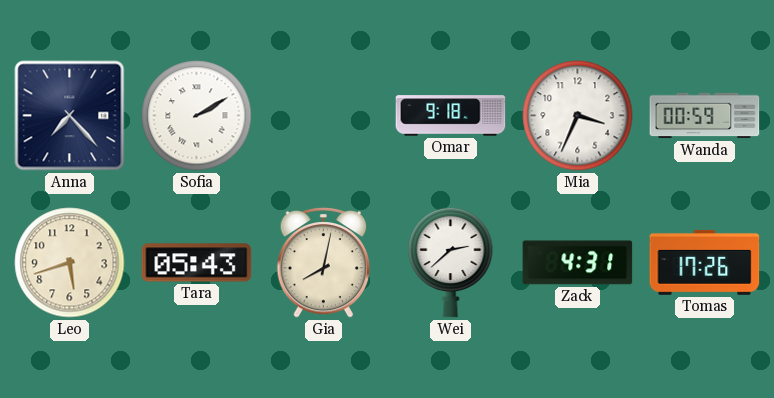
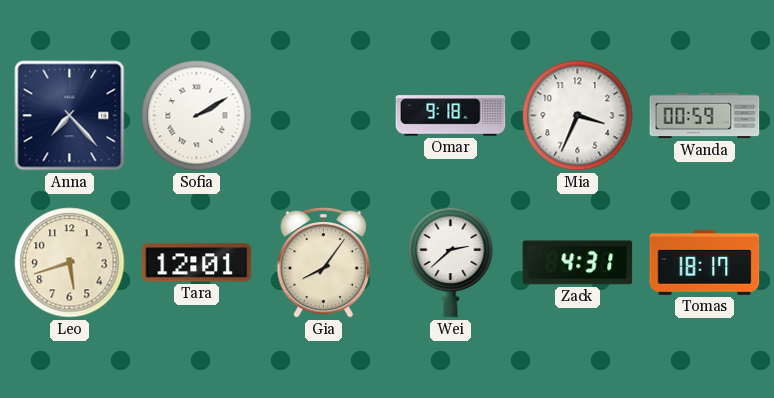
Tara: 05:43 -> 12:01
Gia: 8:02 -> 8:06
Tomas: 17:26 -> 18:17
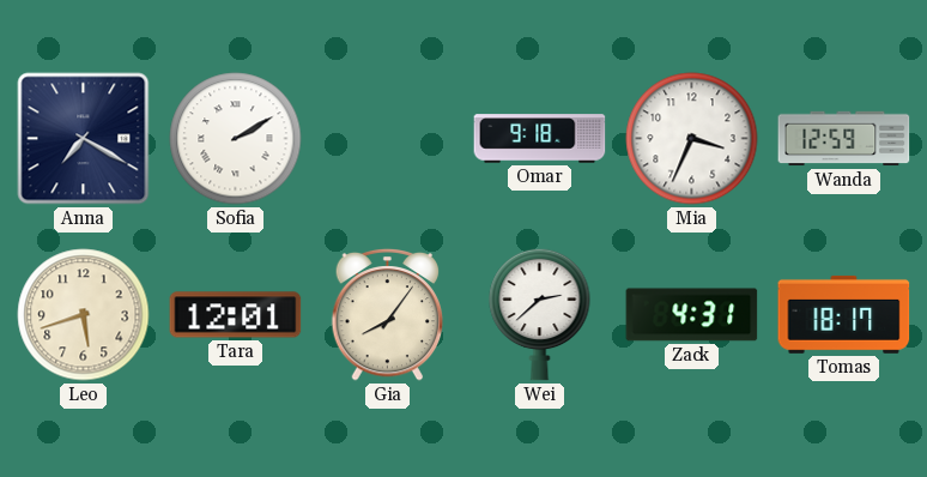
Anna: 7:23 -> 7:20
Wanda: 00:59 -> 12:59
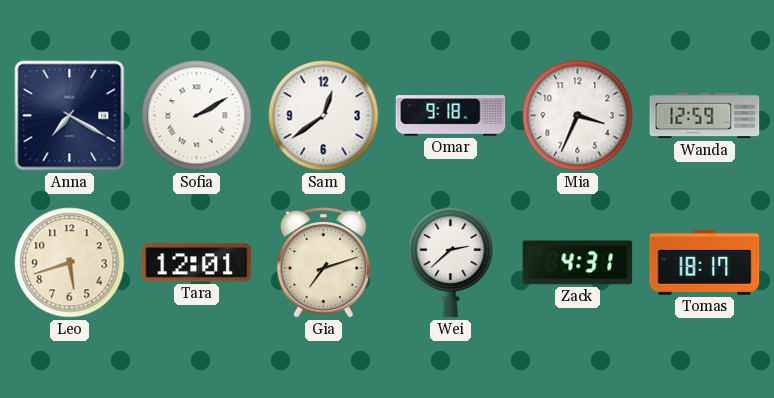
Sam: none -> 12:39
Gia: 8:06 -> 7:12
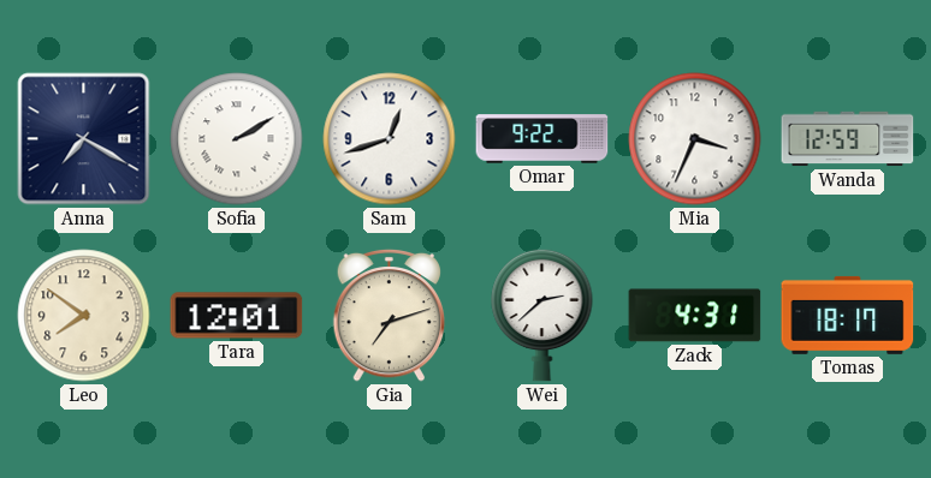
Sam: 12:39 -> 12:42
Omar: 9:18 -> 9:22
Leo: 5:42 -> 7:51
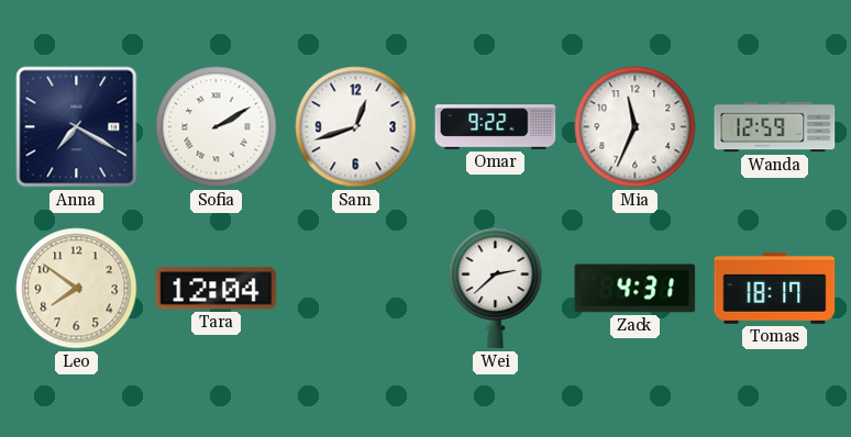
Mia: 3:34 -> 11:34
Tara: 12:01 -> 12:04
Gia: 7:12 -> none
